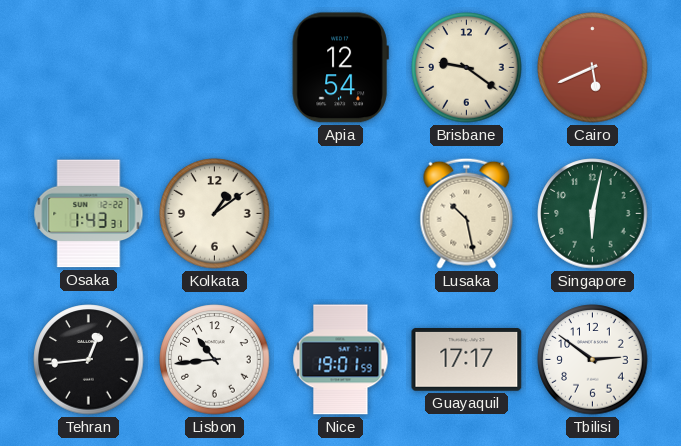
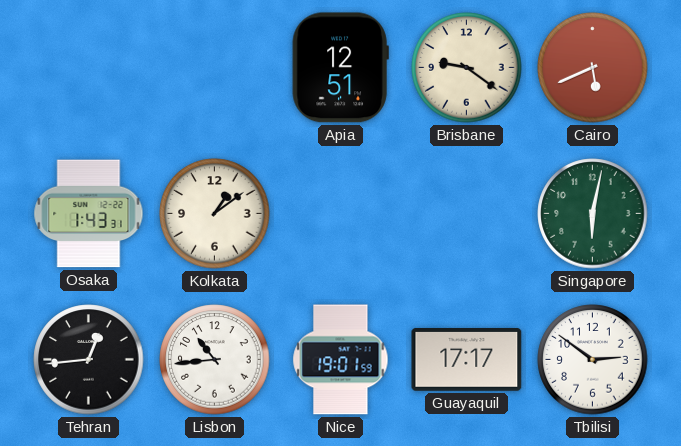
Apia: 12:54 -> 12:51
Lusaka: 10:28 -> none
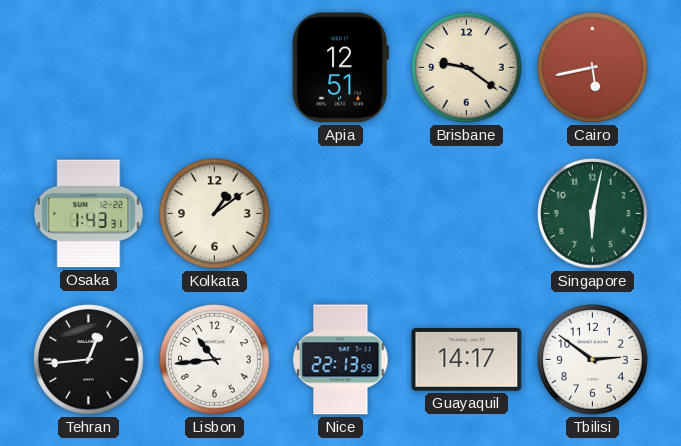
Cairo: 5:41 -> 5:43
Nice: 19:01 -> 22:13
Guayaquil: 17:17 -> 14:17
